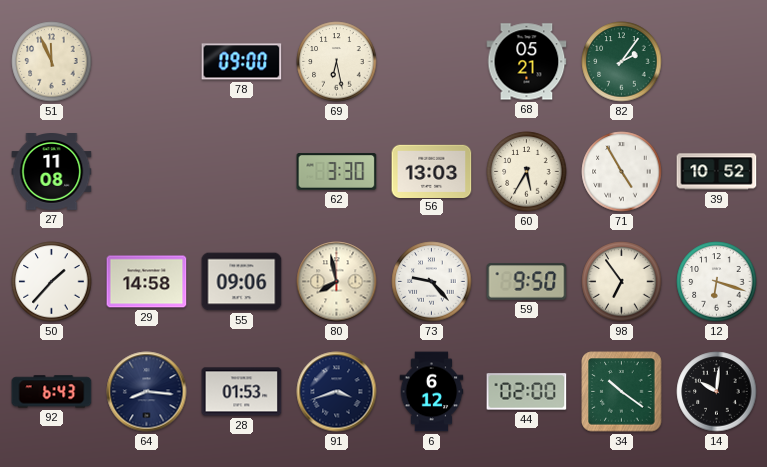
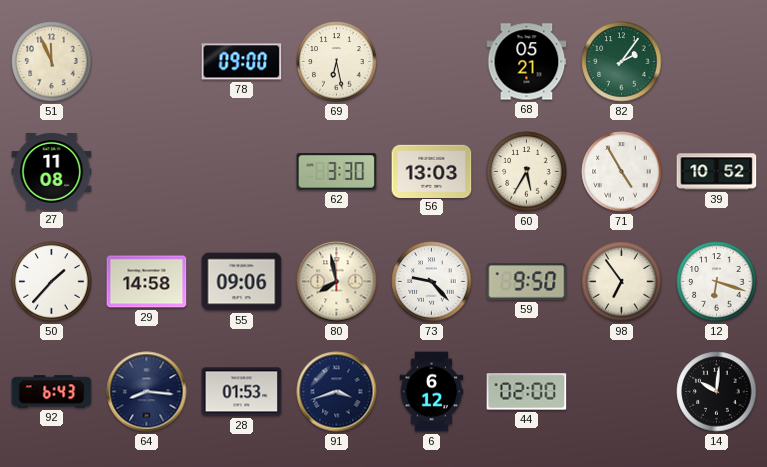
34: 10:21 -> none
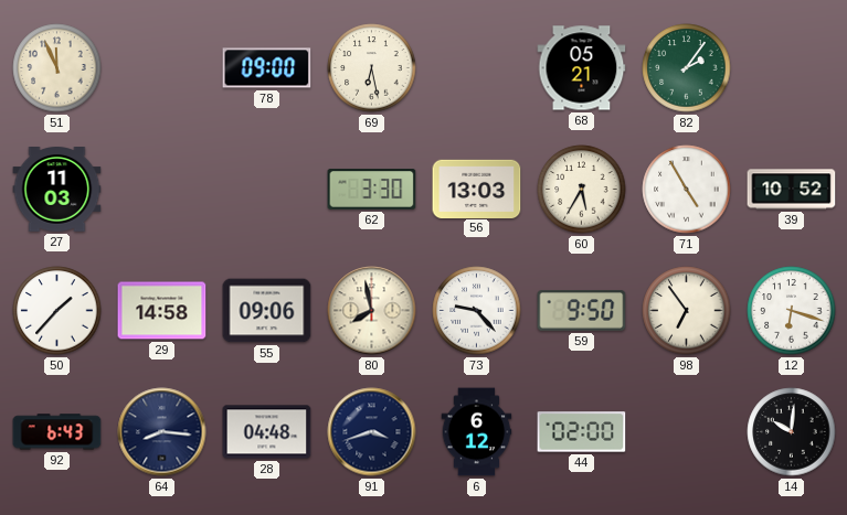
27: 11:08 -> 11:03
28: 01:53 -> 04:48
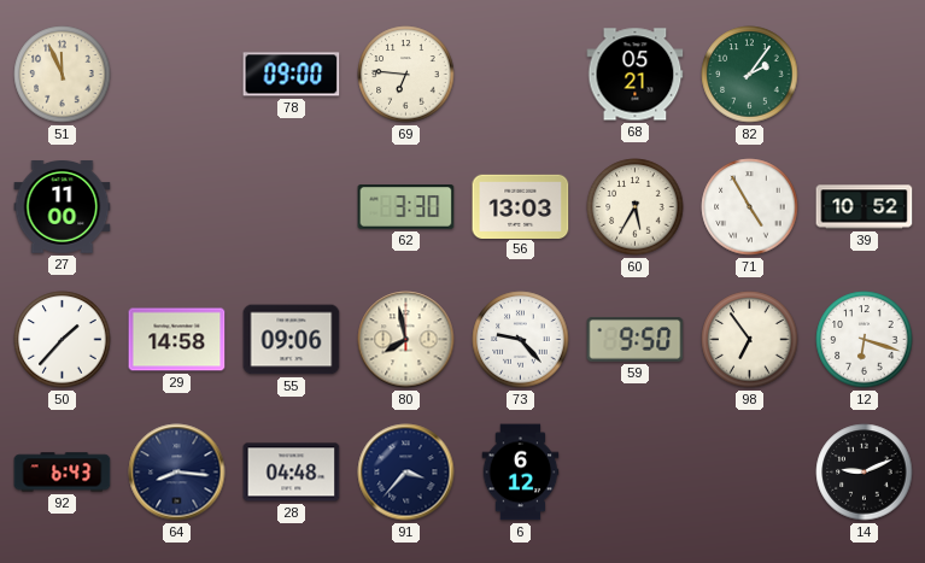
69: 6:28 -> 6:46
27: 11:03 -> 11:00
91: 3:42 -> 3:37
44: 02:00 -> none
14: 10:01 -> 9:11
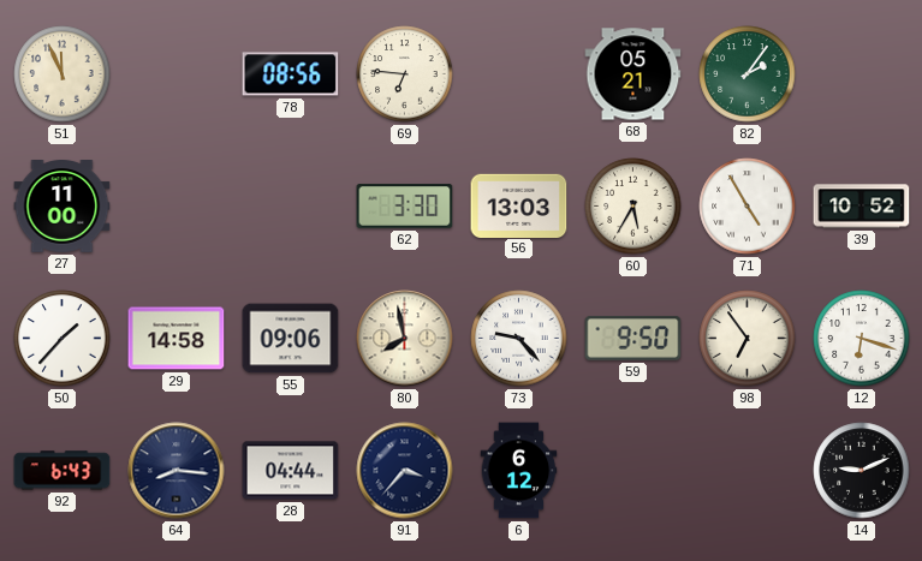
78: 09:00 -> 08:56
28: 04:48 -> 04:44
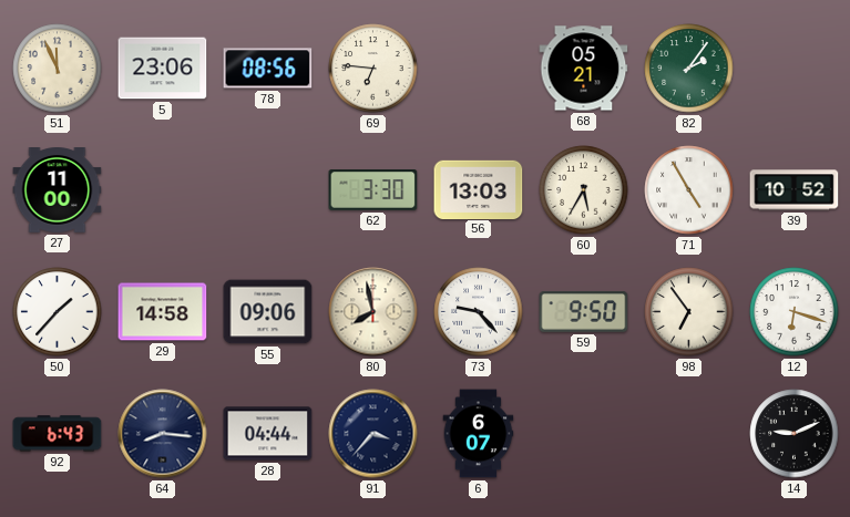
5: none -> 23:06
6: 6:12 -> 6:07
